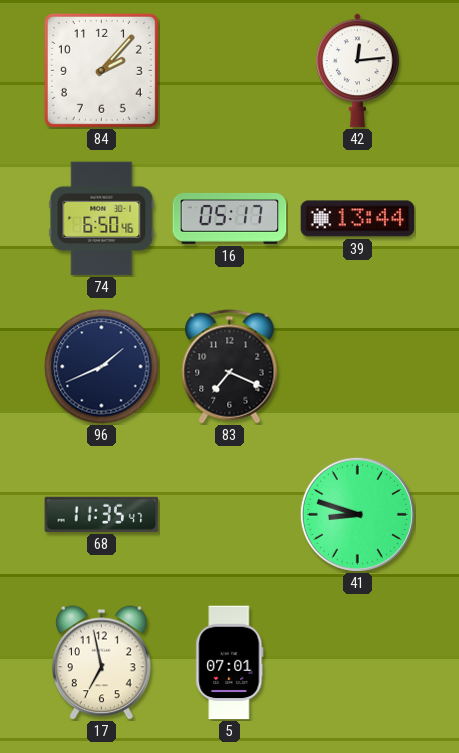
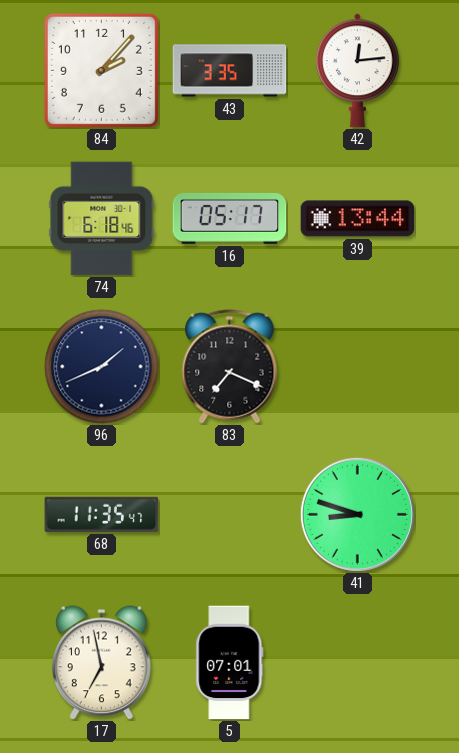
43: none -> 3:35
74: 6:50 -> 6:18
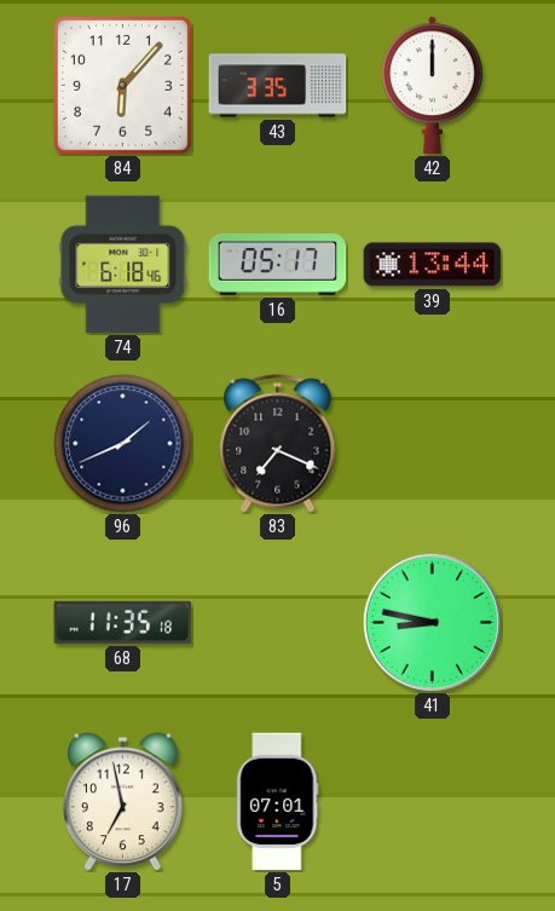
84: 2:07 -> 6:07
42: 12:14 -> 12:00
68: 11:35:47 -> 11:35:18
41: 8:48 -> 8:47
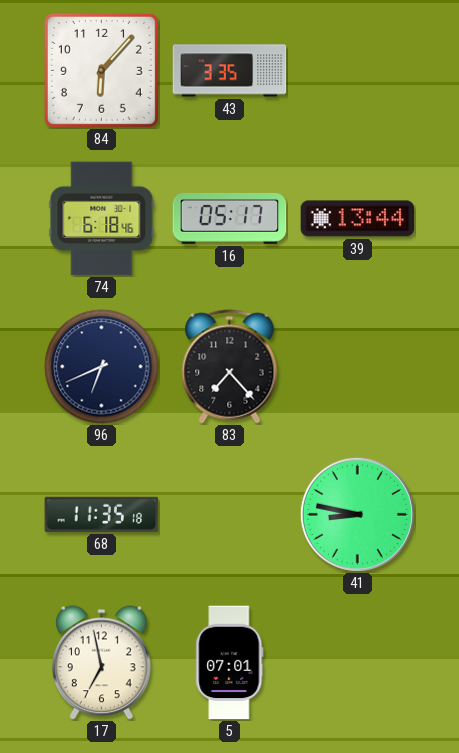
42: 12:00 -> none
96: 1:41 -> 6:41
83: 7:19 -> 7:23
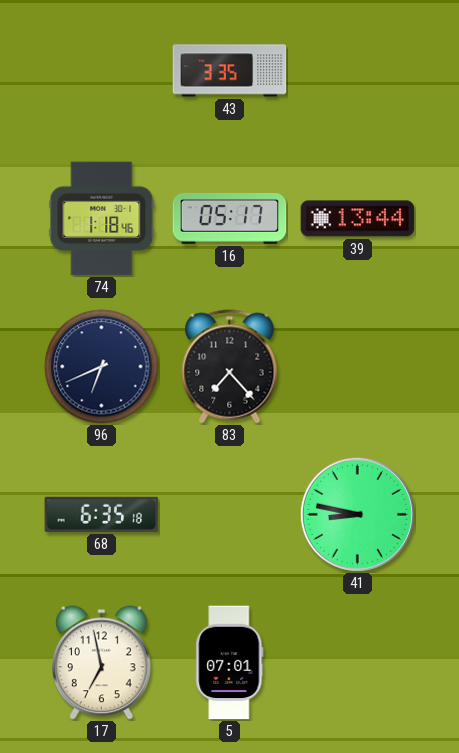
84: 6:07 -> none
74: 6:18 -> 1:18
68: 11:35 -> 6:35
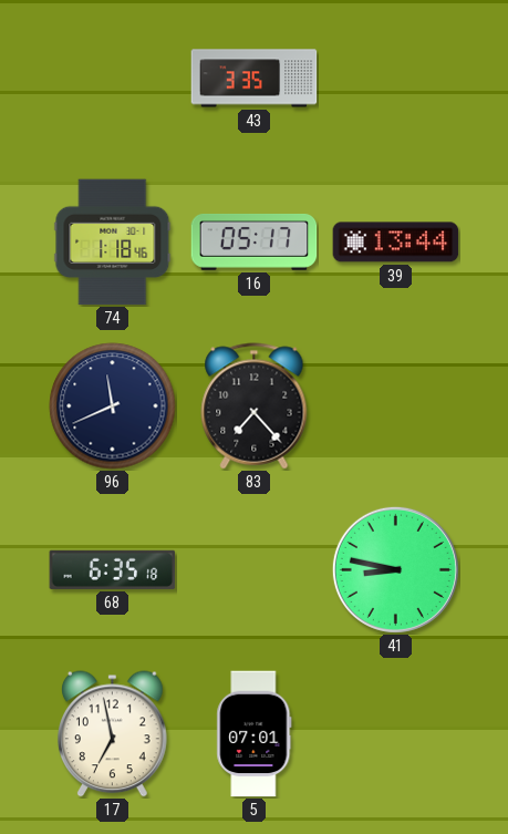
96: 6:41 -> 11:41
